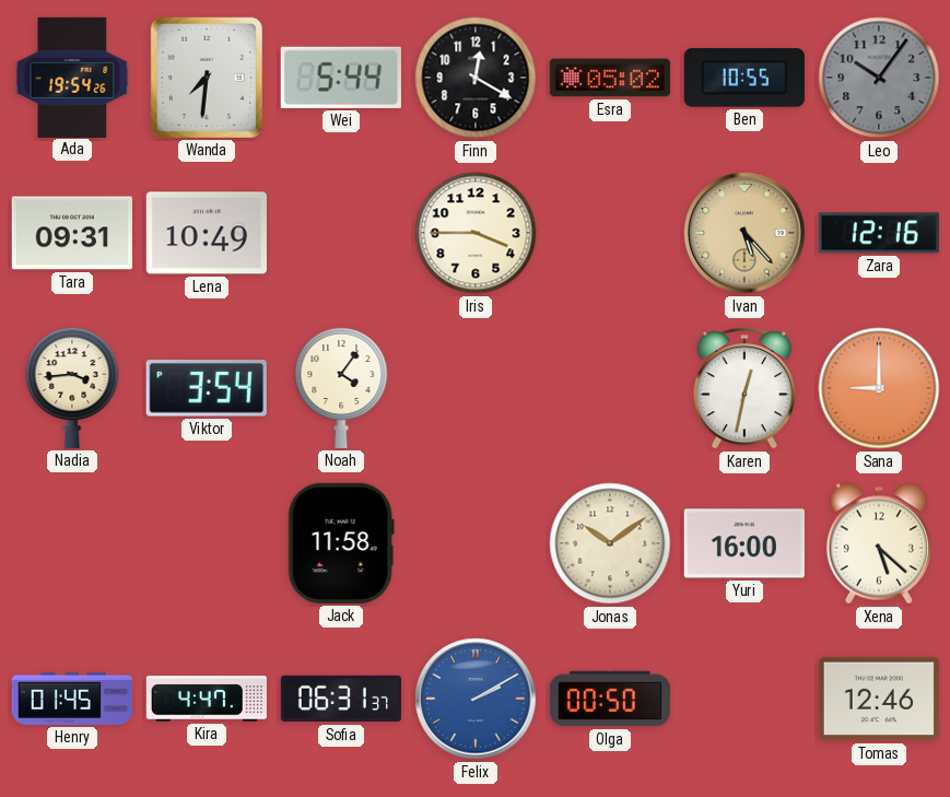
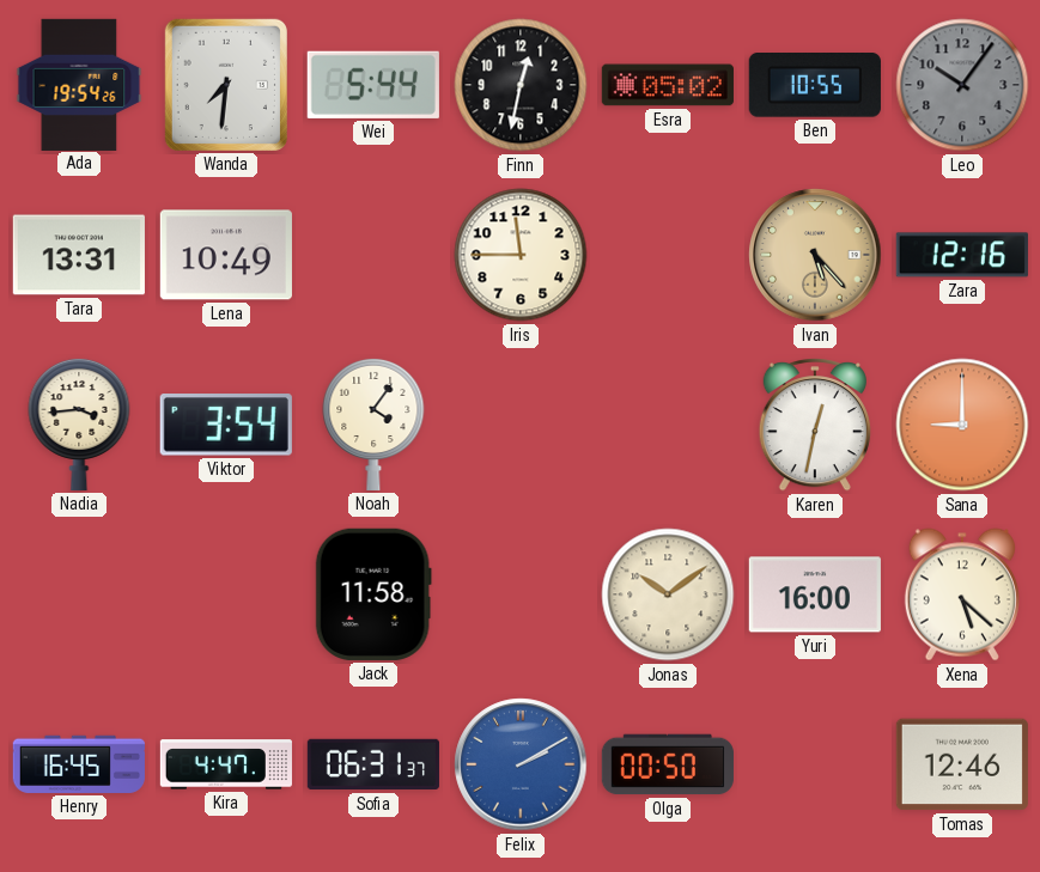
Finn: 12:20 -> 12:32
Tara: 09:31 -> 13:31
Iris: 3:45 -> 11:45
Henry: 01:45 -> 16:45
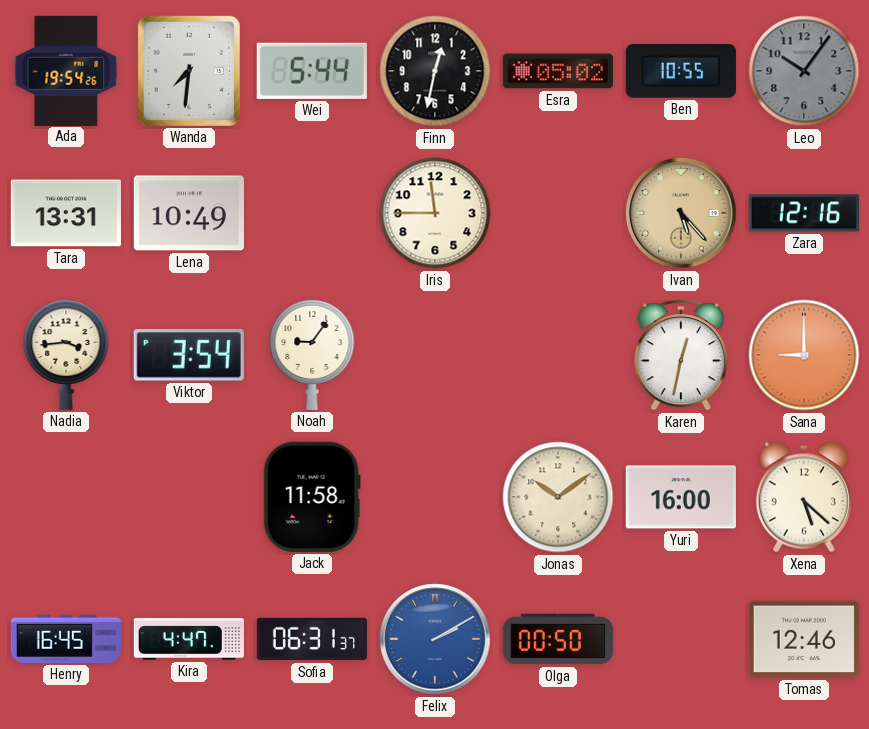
Noah: 4:06 -> 9:06
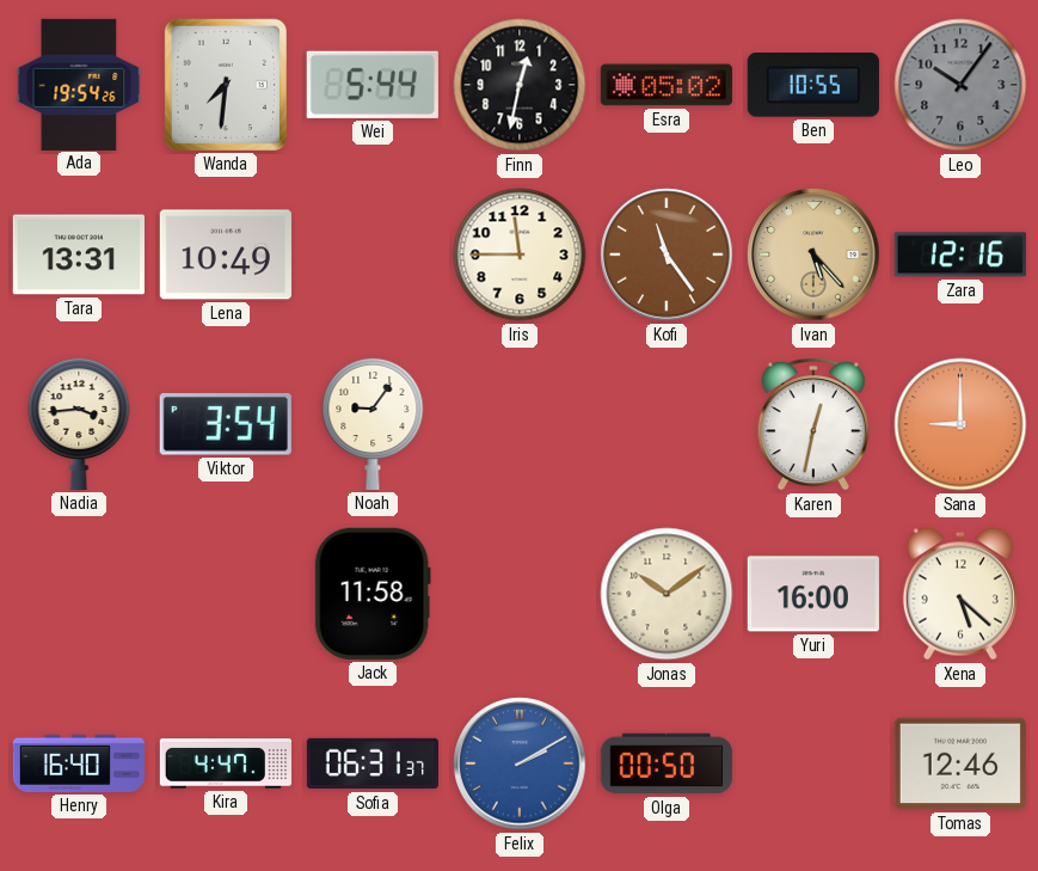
Kofi: none -> 11:24
Henry: 16:45 -> 16:40
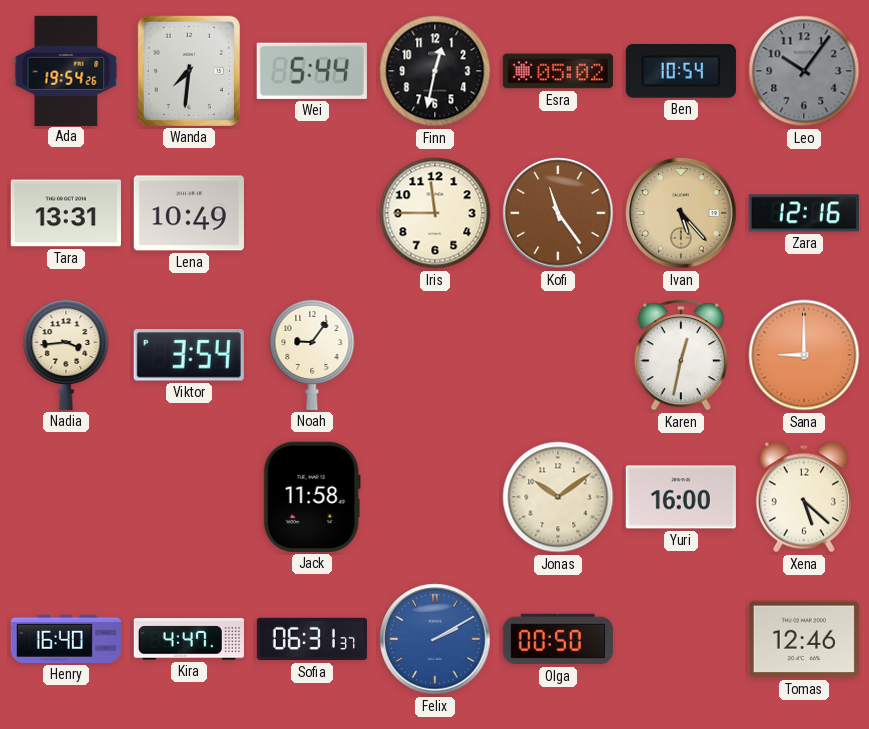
Ben: 10:55 -> 10:54
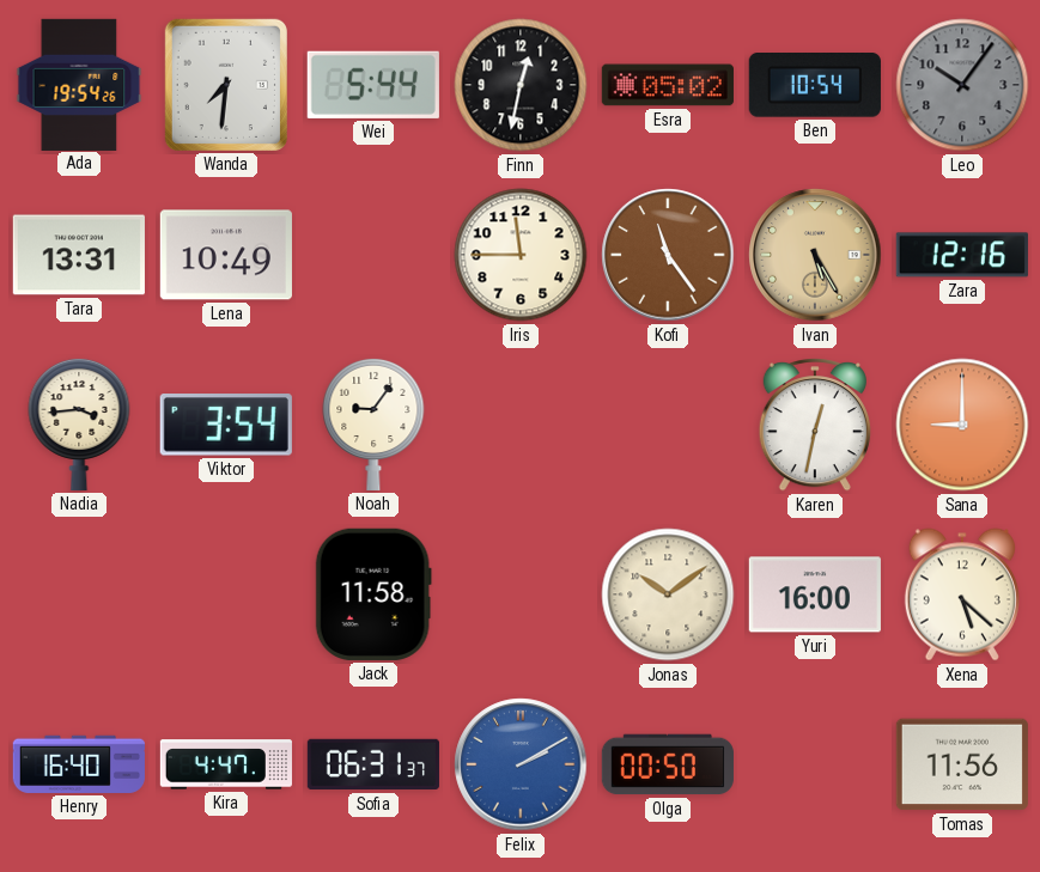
Ivan: 5:23 -> 5:25
Tomas: 12:46 -> 11:56
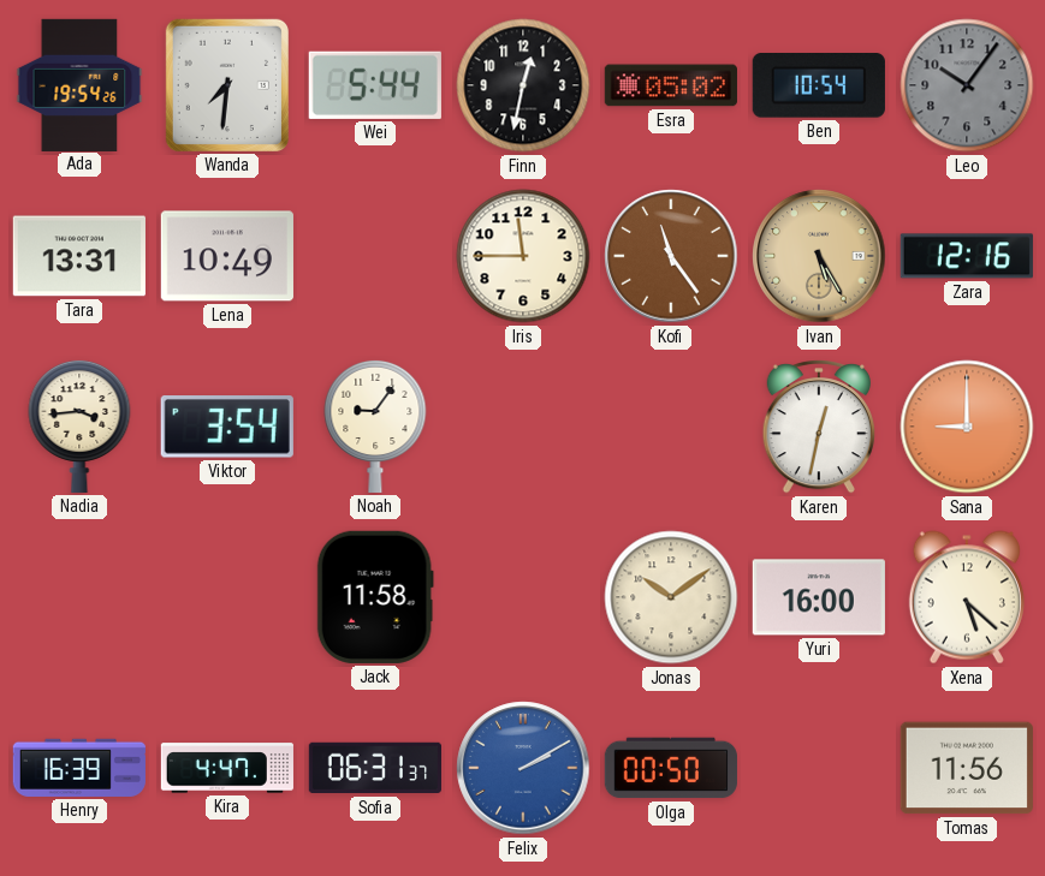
Henry: 16:40 -> 16:39
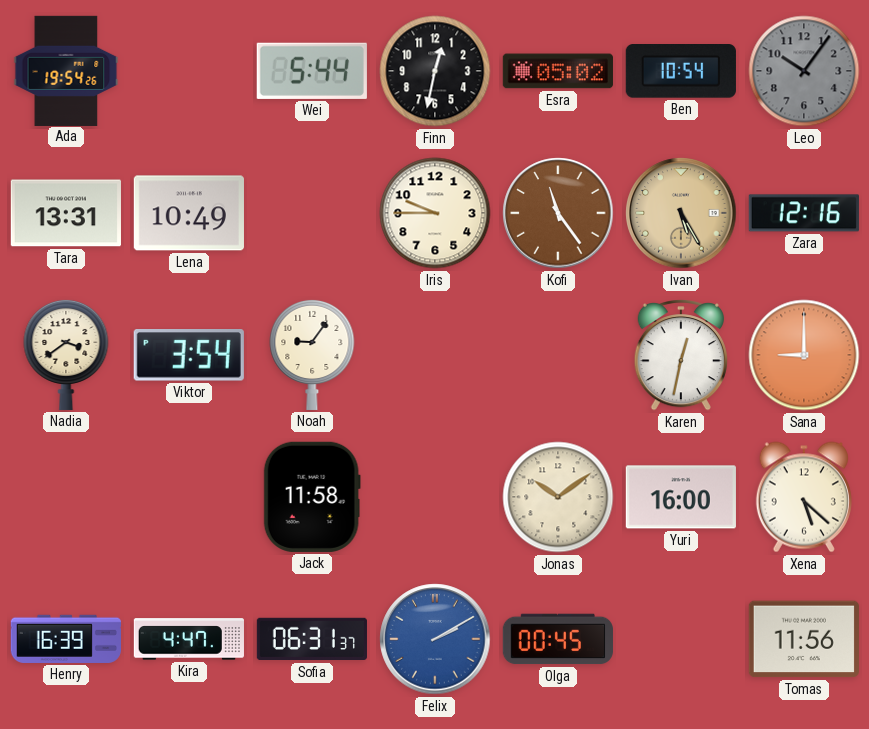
Wanda: 7:31 -> none
Iris: 11:45 -> 9:45
Nadia: 3:44 -> 3:39
Olga: 00:50 -> 00:45
